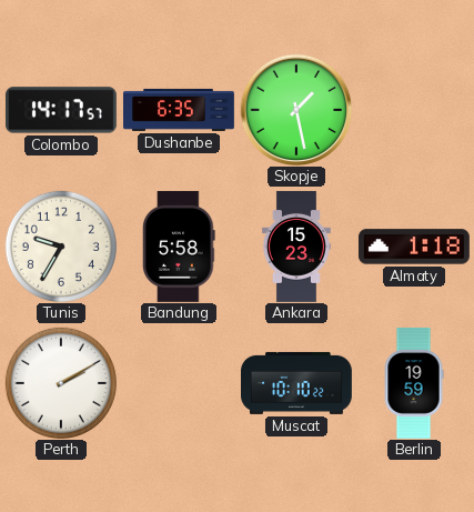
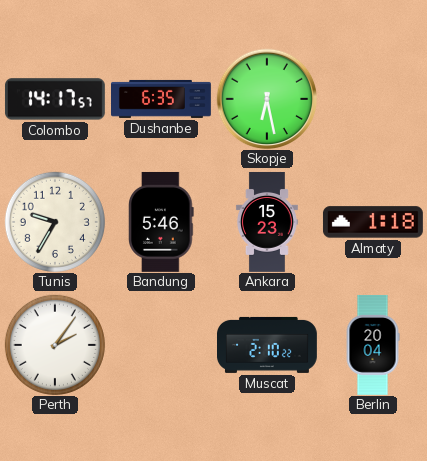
Skopje: 1:28 -> 6:28
Bandung: 5:58 -> 5:46
Perth: 2:10 -> 2:06
Muscat: 10:10 -> 2:10
Berlin: 19:59 -> 20:04
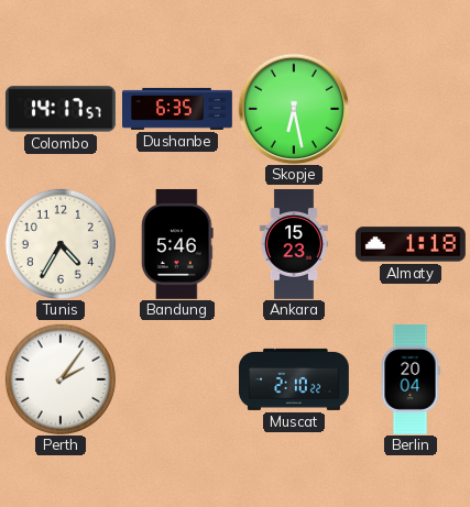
Tunis: 9:35 -> 4:35
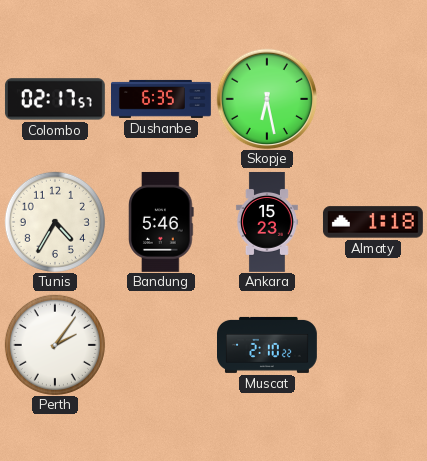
Colombo: 14:17 -> 02:17
Berlin: 20:04 -> none
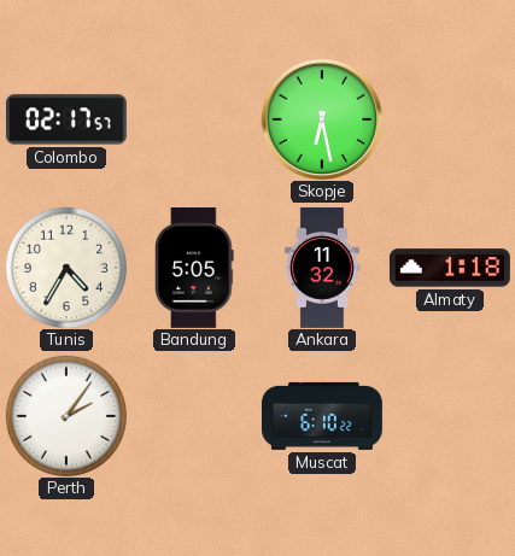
Dushanbe: 6:35 -> none
Bandung: 5:46 -> 5:05
Ankara: 15:23 -> 11:32
Muscat: 2:10 -> 6:10
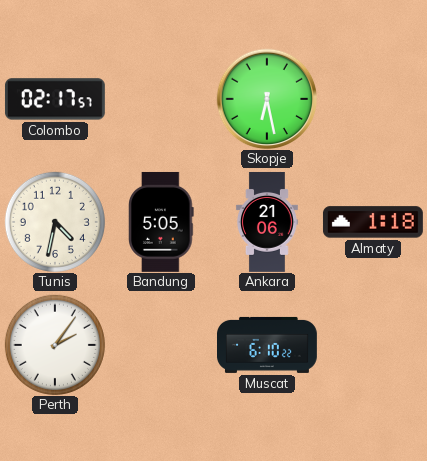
Tunis: 4:35 -> 4:32
Ankara: 11:32 -> 21:06
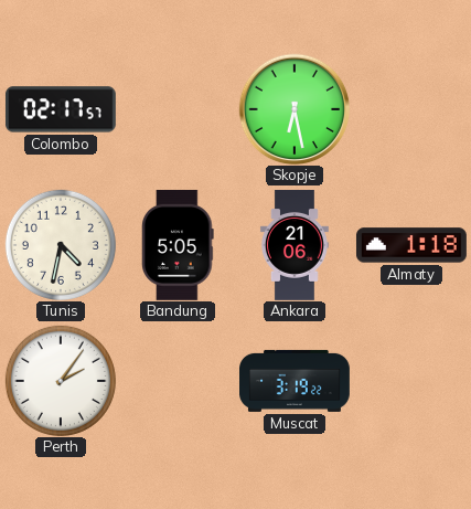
Muscat: 6:10 -> 3:19
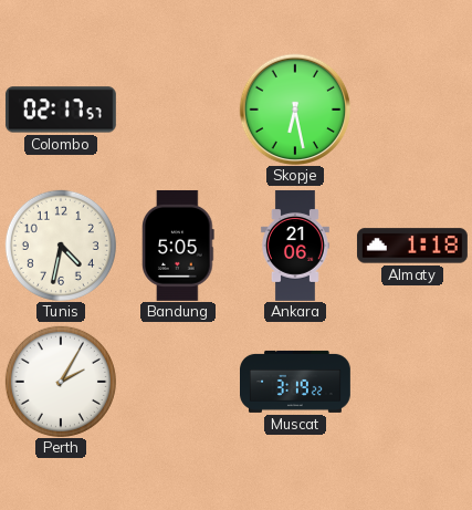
Perth: 2:06 -> 2:05
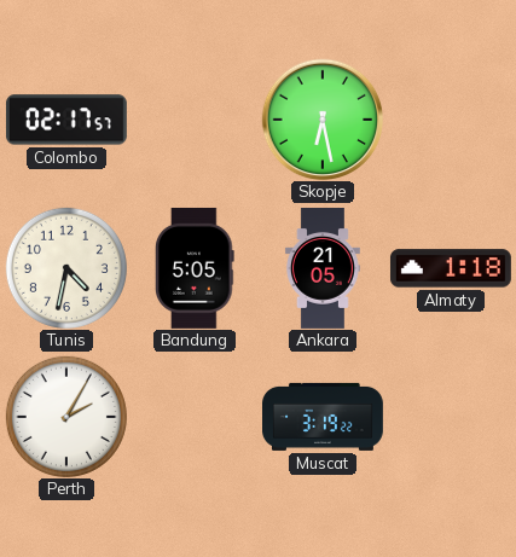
Ankara: 21:06 -> 21:05
